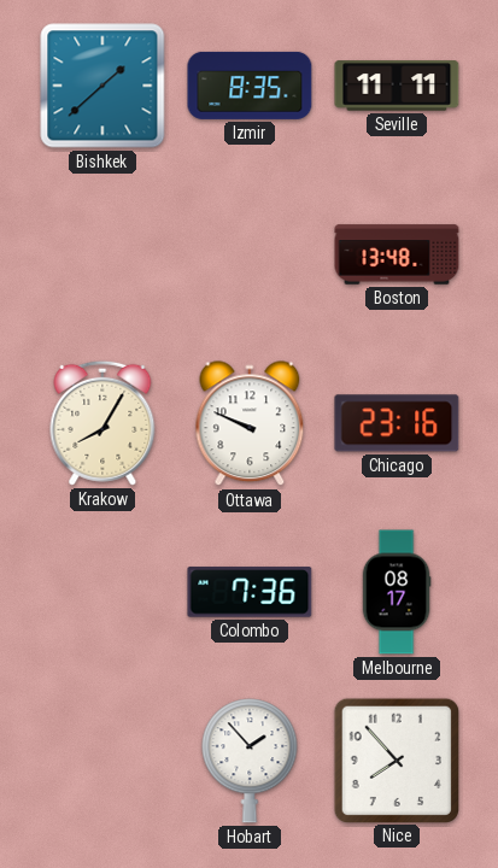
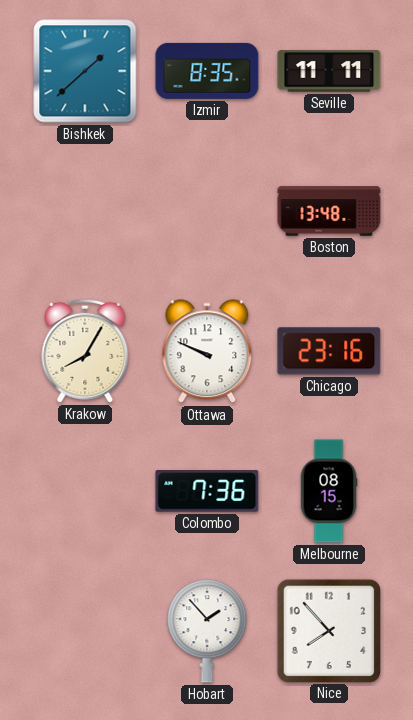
Melbourne: 08:17 -> 08:15
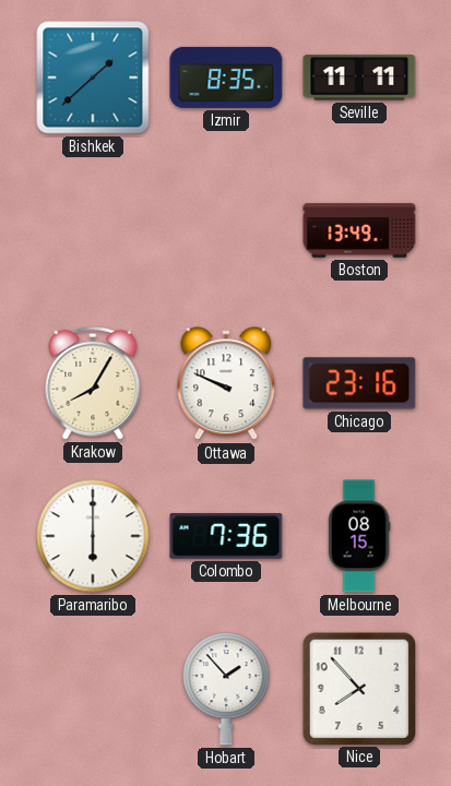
Boston: 13:48 -> 13:49
Paramaribo: none -> 6:00
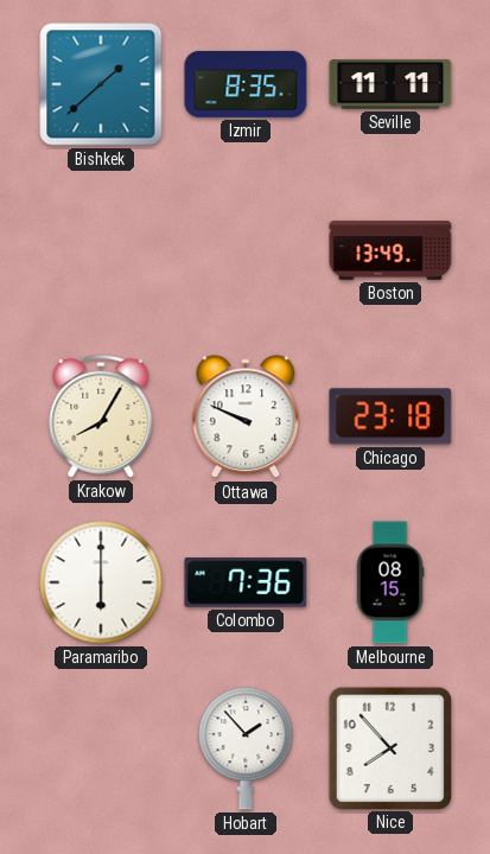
Chicago: 23:16 -> 23:18
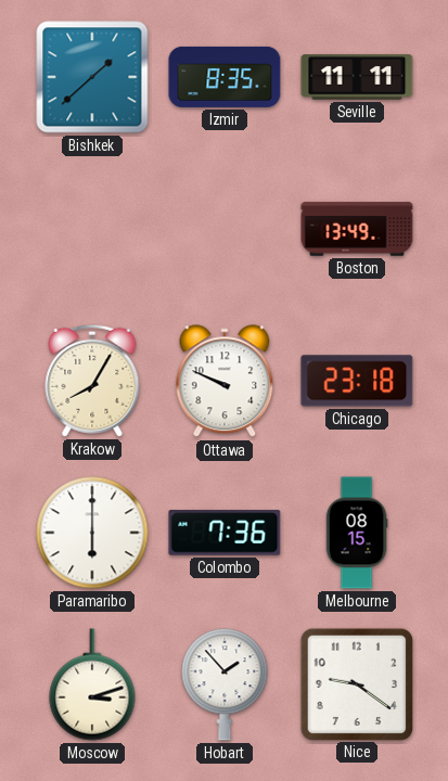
Moscow: none -> 3:12
Nice: 7:53 -> 9:21
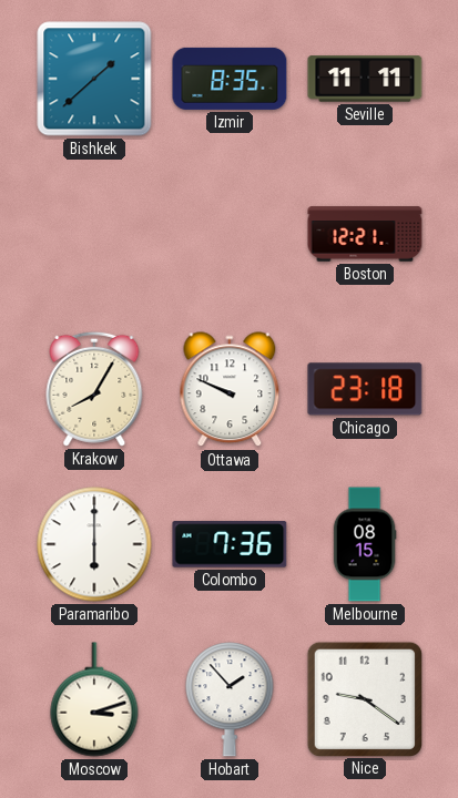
Boston: 13:49 -> 12:21
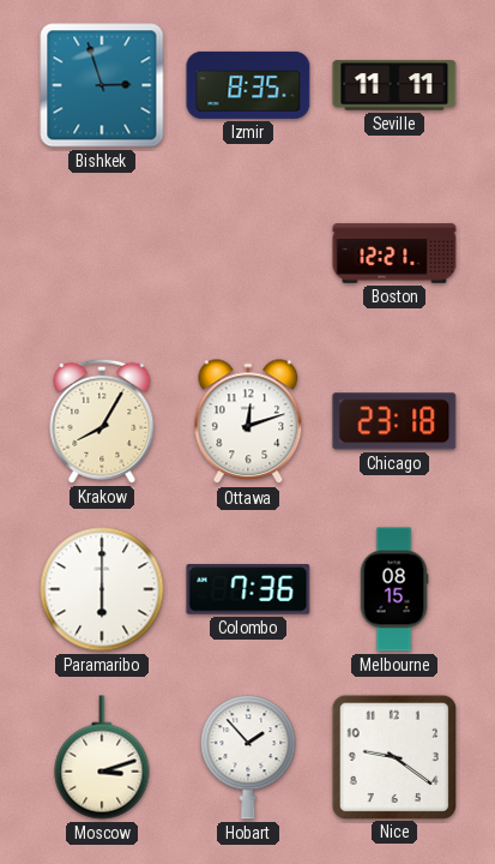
Bishkek: 1:38 -> 2:57
Ottawa: 9:49 -> 12:12
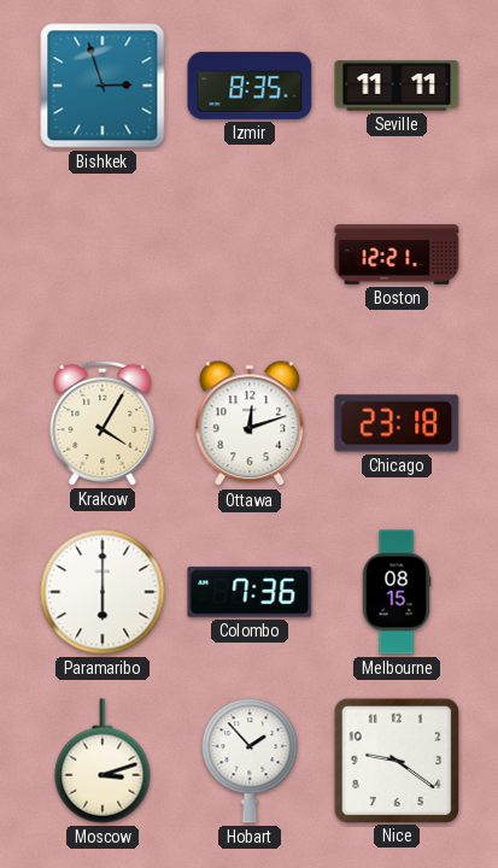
Krakow: 8:05 -> 4:05
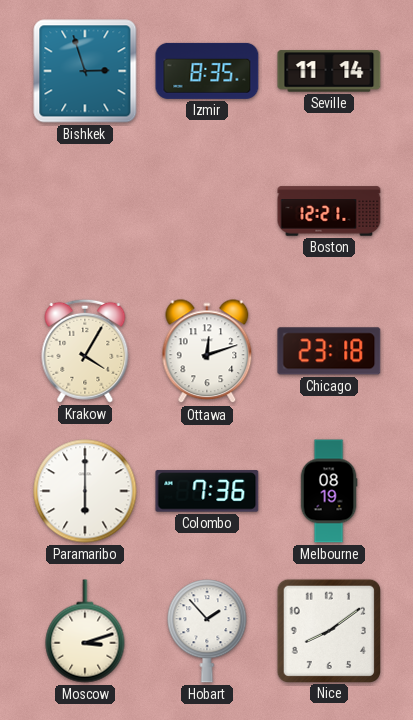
Seville: 11:11 -> 11:14
Melbourne: 08:15 -> 08:19
Nice: 9:21 -> 8:09
